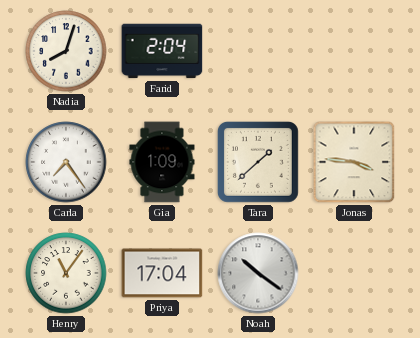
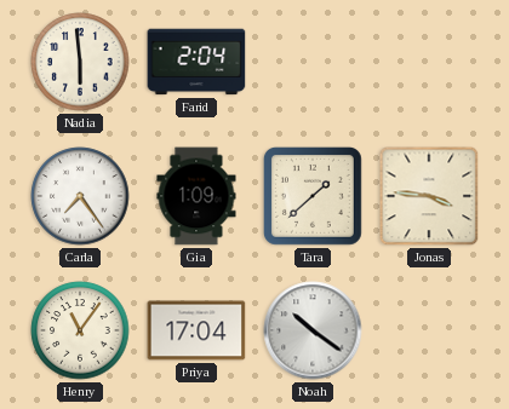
Nadia: 8:03 -> 5:59
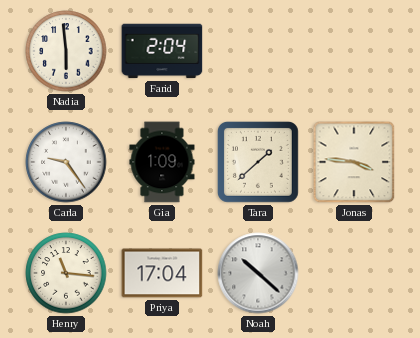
Carla: 7:24 -> 9:24
Henry: 11:06 -> 11:16
Noah: 10:21 -> 10:22
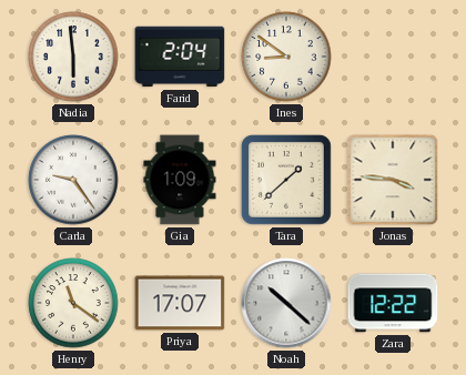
Ines: none -> 8:51
Henry: 11:16 -> 11:21
Priya: 17:04 -> 17:07
Zara: none -> 12:22
